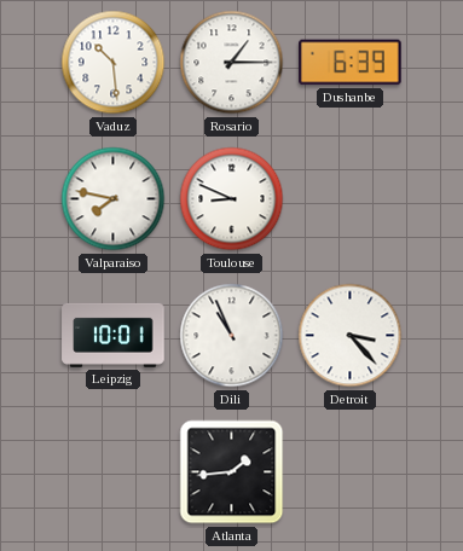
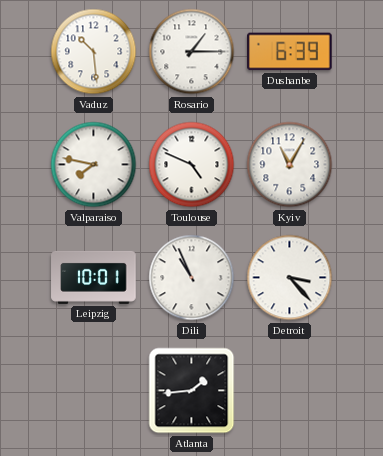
Toulouse: 8:49 -> 4:49
Kyiv: none -> 11:05
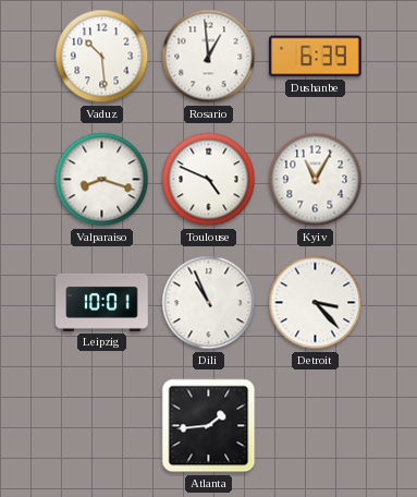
Rosario: 1:15 -> 12:59
Valparaiso: 7:47 -> 8:18
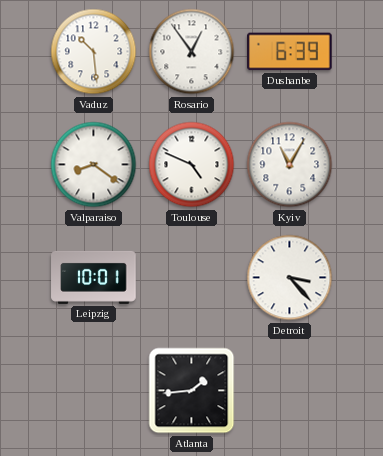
Rosario: 12:59 -> 12:54
Valparaiso: 8:18 -> 8:21
Dili: 10:56 -> none
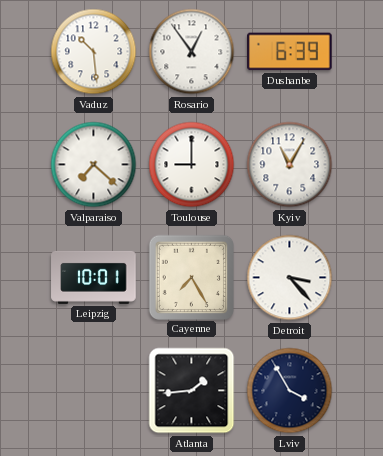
Valparaiso: 8:21 -> 7:22
Toulouse: 4:49 -> 9:00
Cayenne: none -> 7:25
Lviv: none -> 3:55
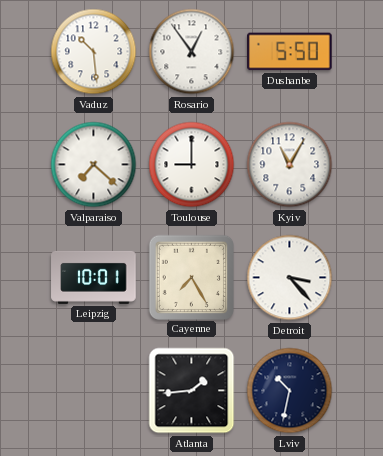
Dushanbe: 6:39 -> 5:50
Lviv: 3:55 -> 10:32
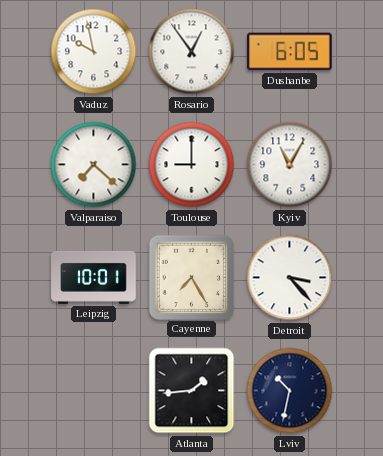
Vaduz: 10:29 -> 9:58
Dushanbe: 5:50 -> 6:05
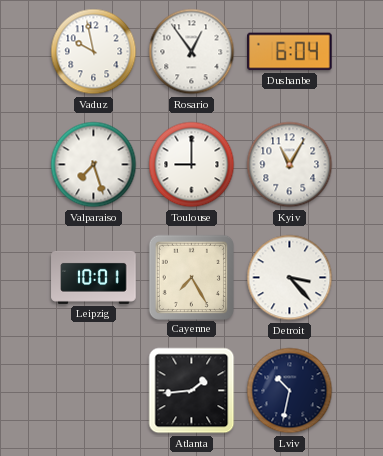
Dushanbe: 6:05 -> 6:04
Valparaiso: 7:22 -> 7:27
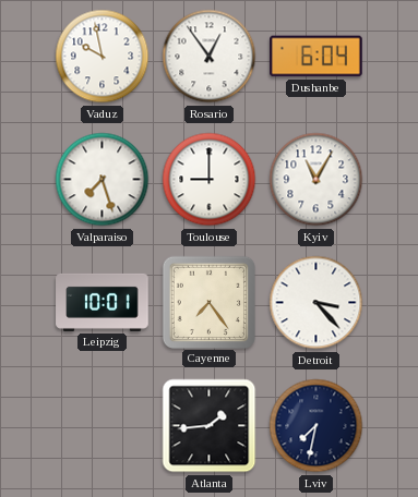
Cayenne: 7:25 -> 7:24
Lviv: 10:32 -> 7:32
